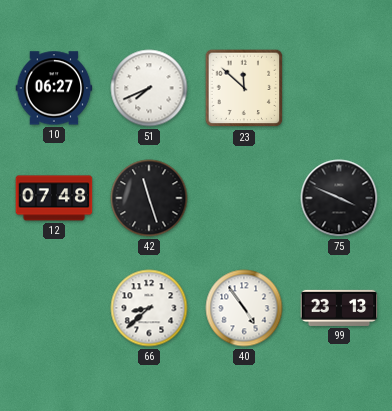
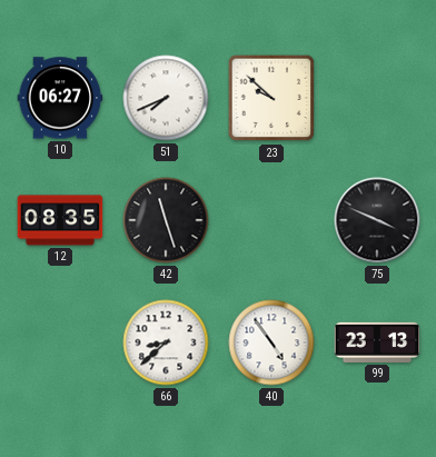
23: 11:52 -> 9:52
12: 07:48 -> 08:35
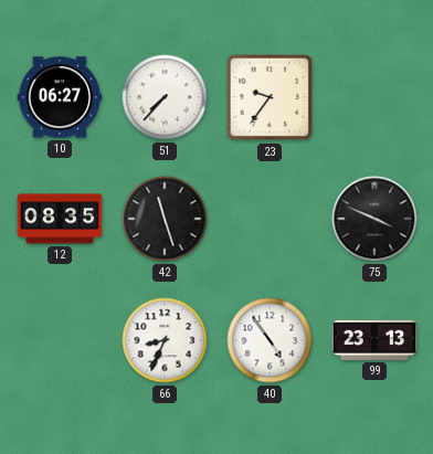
51: 7:41 -> 7:37
23: 9:52 -> 9:36
66: 8:38 -> 8:34
